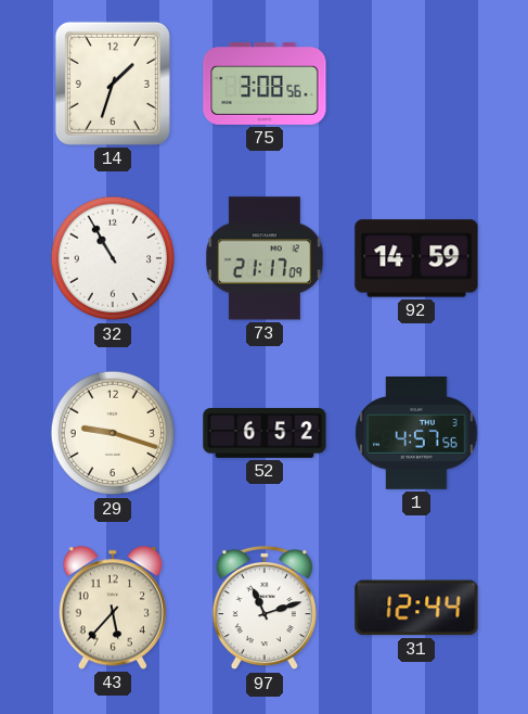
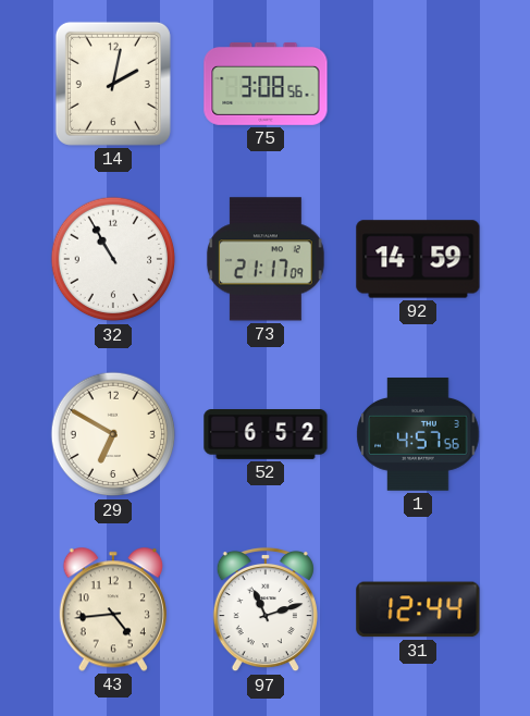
14: 1:33 -> 2:02
29: 9:18 -> 6:50
43: 5:37 -> 4:44
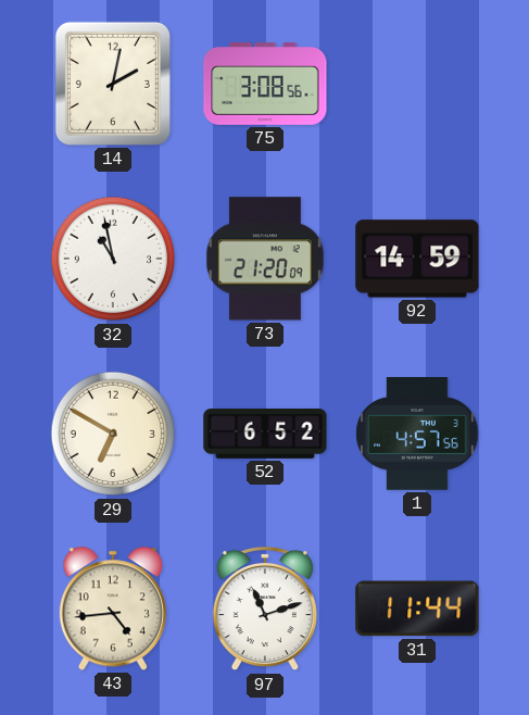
32: 10:55 -> 10:58
73: 21:17 -> 21:20
31: 12:44 -> 11:44
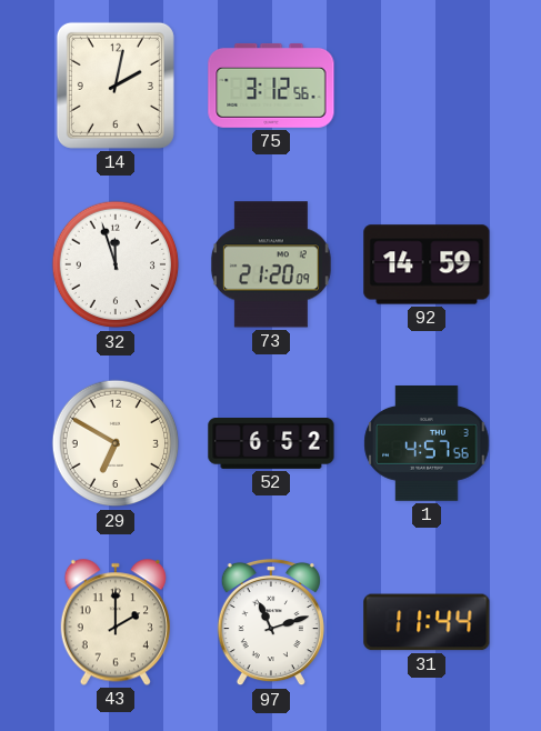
75: 3:08 -> 3:12
32: 10:58 -> 11:57
43: 4:44 -> 2:00
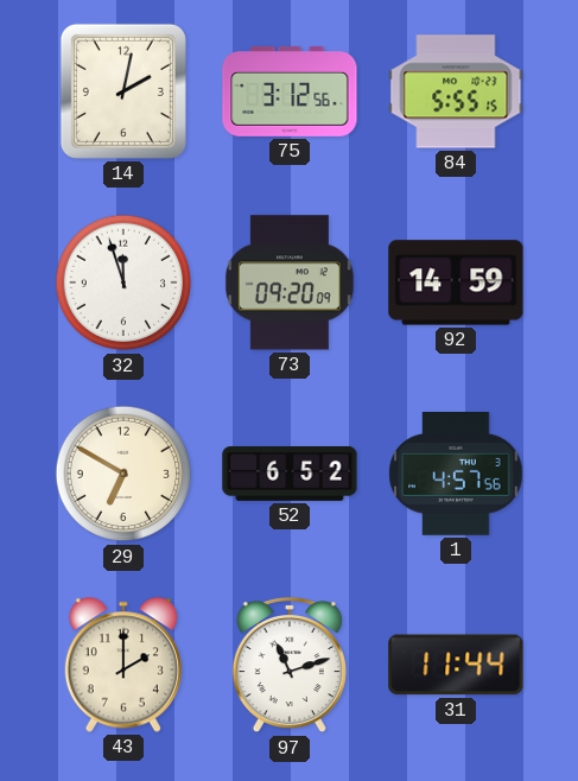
84: none -> 5:55
73: 21:20 -> 09:20
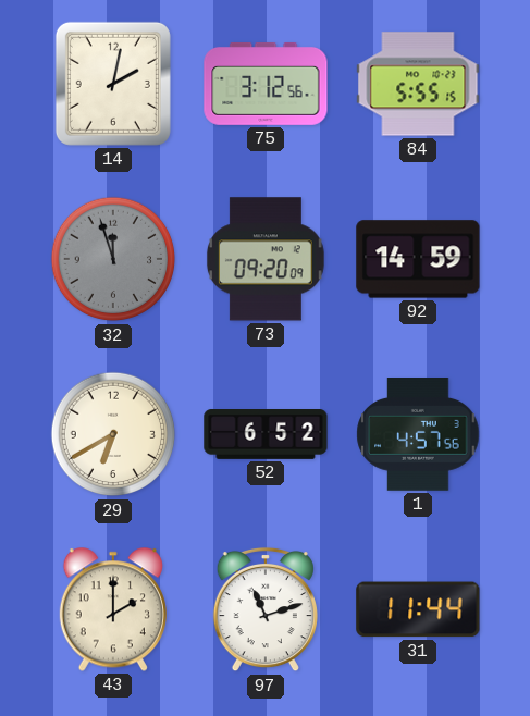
32 dial: white -> grey
29: 6:50 -> 6:40
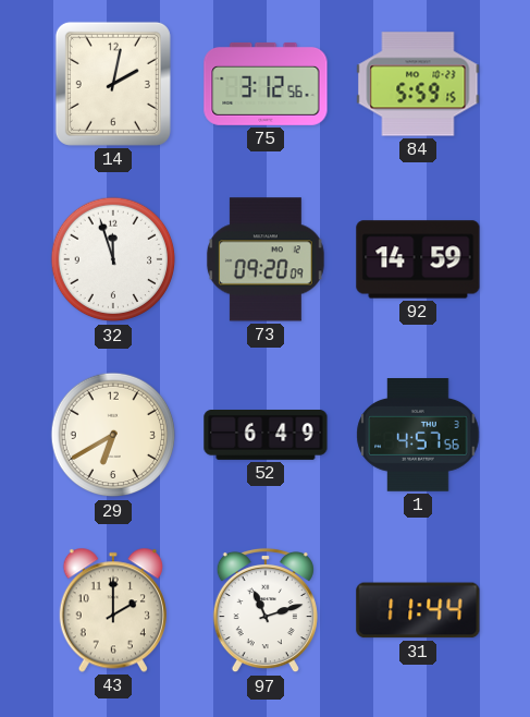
84: 5:55 -> 5:59
32 dial: grey -> white
52: 6:52 -> 6:49
